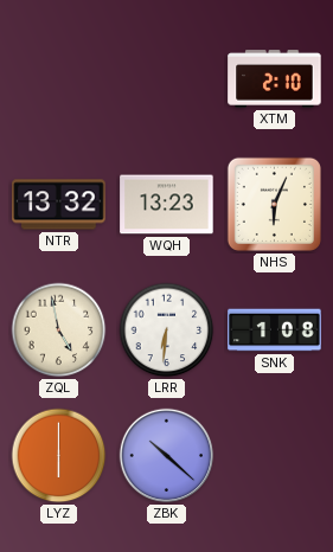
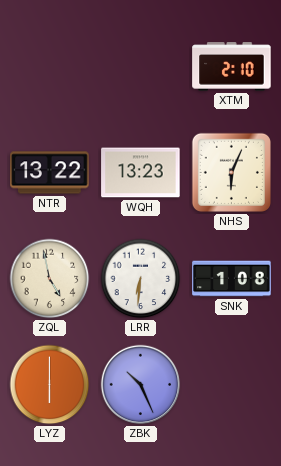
NTR: 13:32 -> 13:22
ZBK: 10:22 -> 10:26
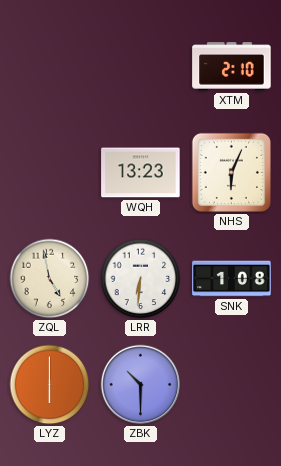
NTR: 13:22 -> none
ZBK: 10:26 -> 10:30
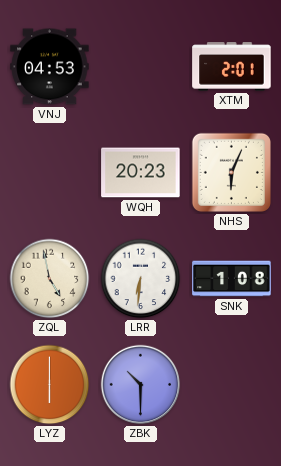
VNJ: none -> 04:53
XTM: 2:10 -> 2:01
WQH: 13:23 -> 20:23
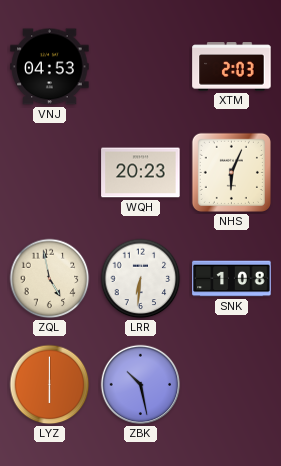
XTM: 2:01 -> 2:03
ZBK: 10:30 -> 10:28
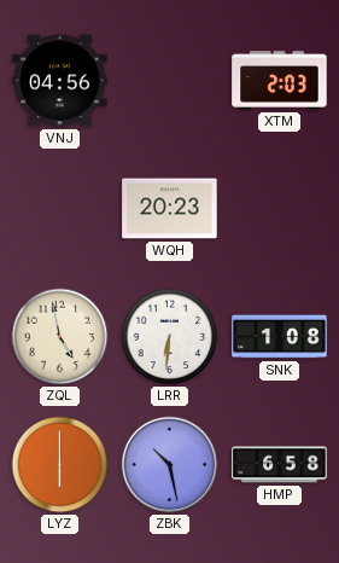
VNJ: 04:53 -> 04:56
NHS: 6:04 -> none
HMP: none -> 6:58
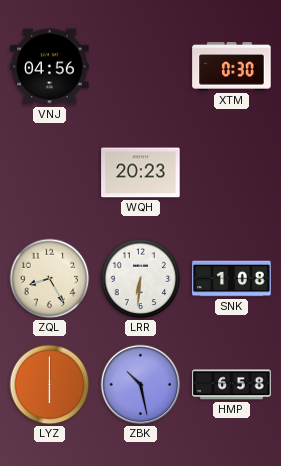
XTM: 2:03 -> 0:30
ZQL: 4:58 -> 8:25
